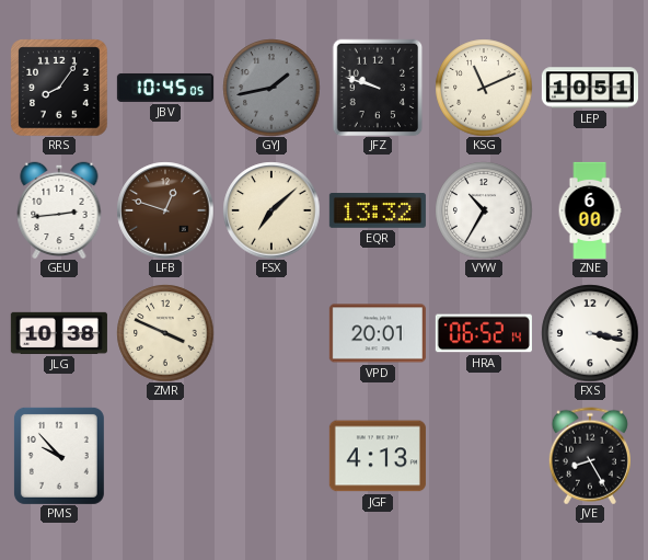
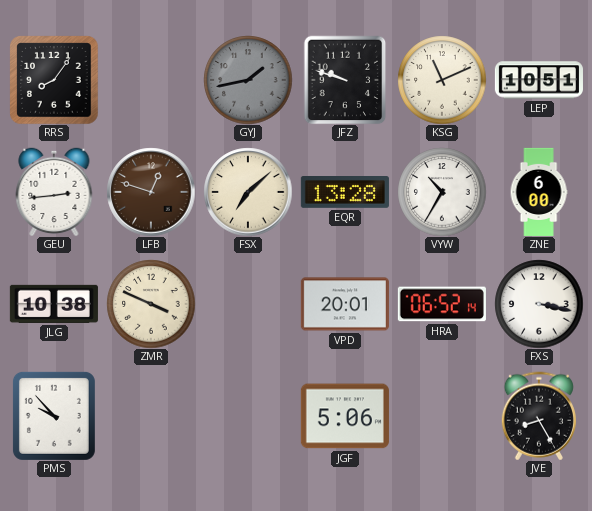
JBV: 10:45 -> none
EQR: 13:32 -> 13:28
JGF: 4:13 -> 5:06
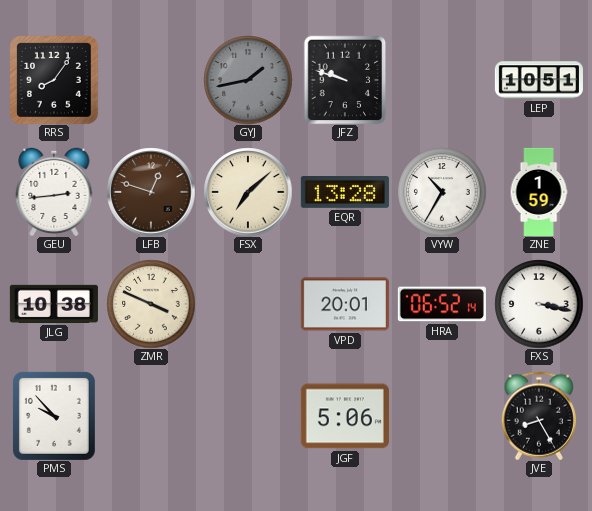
KSG: 11:11 -> none
ZNE: 6:00 -> 1:59
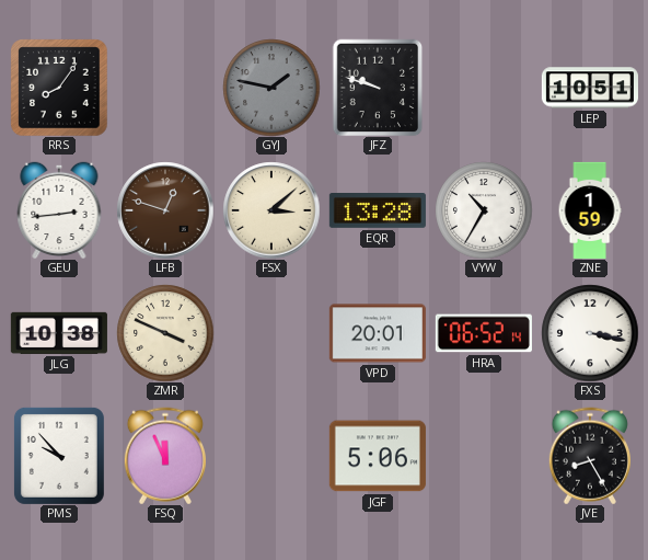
GYJ: 1:43 -> 1:47
FSX: 7:08 -> 3:08
FSQ: none -> 11:56
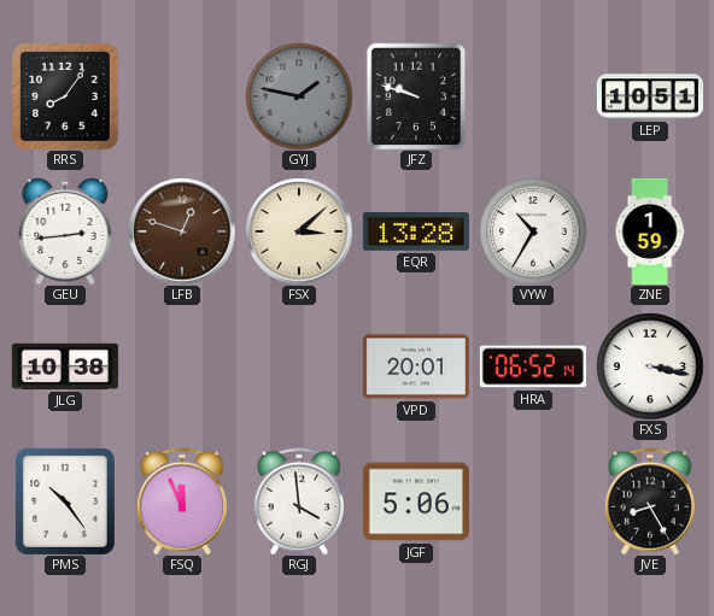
ZMR: 3:49 -> none
PMS: 9:53 -> 10:24
RGJ: none -> 3:59
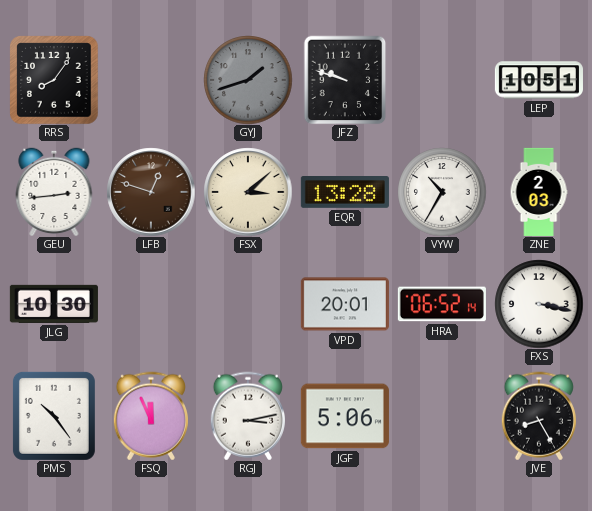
GYJ: 1:47 -> 1:42
ZNE: 1:59 -> 2:03
JLG: 10:38 -> 10:30
RGJ: 3:59 -> 3:13
